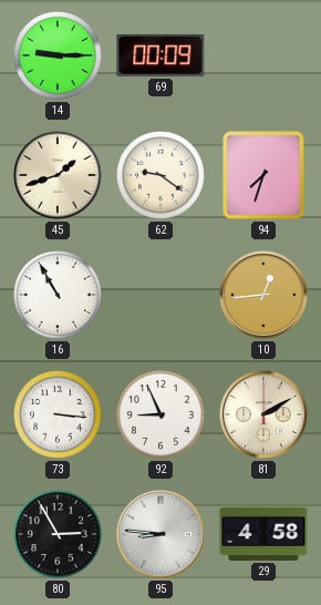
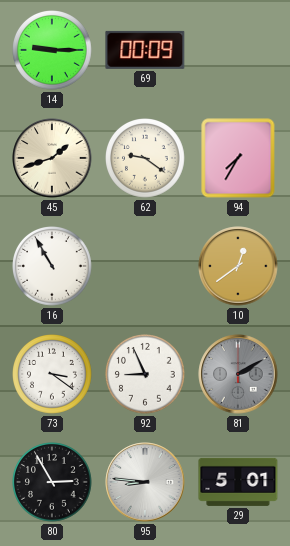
94: 7:33 -> 7:35
10: 12:44 -> 12:39
73: 3:16 -> 3:21
81 dial: cream -> grey
29: 4:58 -> 5:01
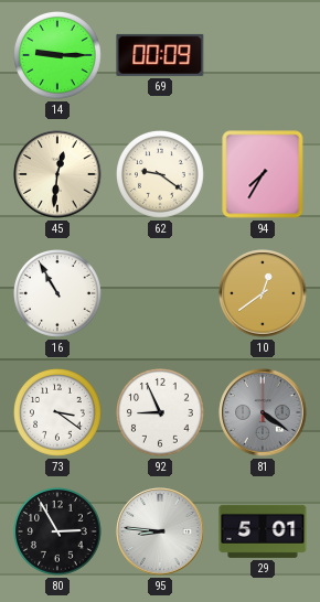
45: 1:42 -> 12:31
81: 2:10 -> 4:21
